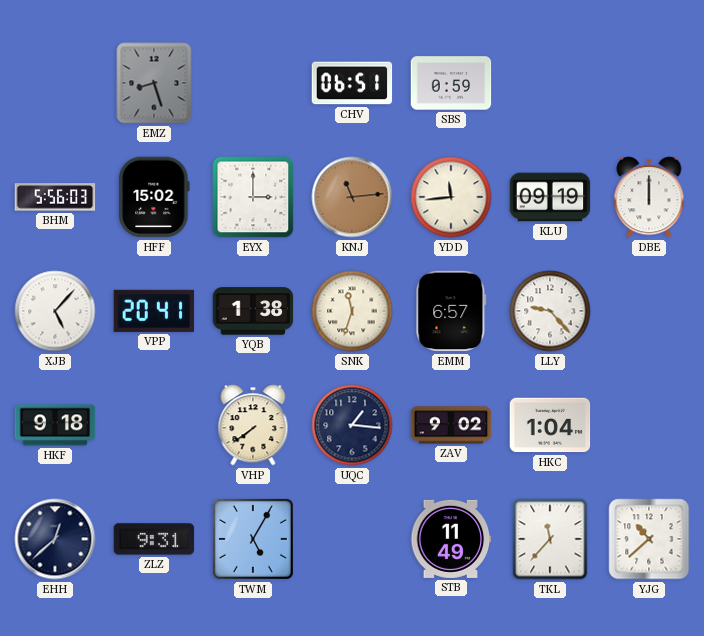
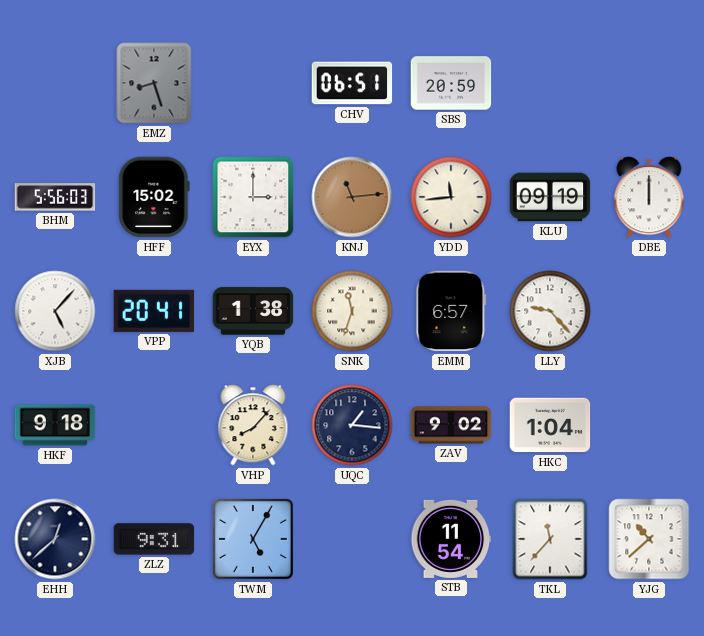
SBS: 0:59 -> 20:59
VHP: 7:39 -> 8:07
STB: 11:49 -> 11:54
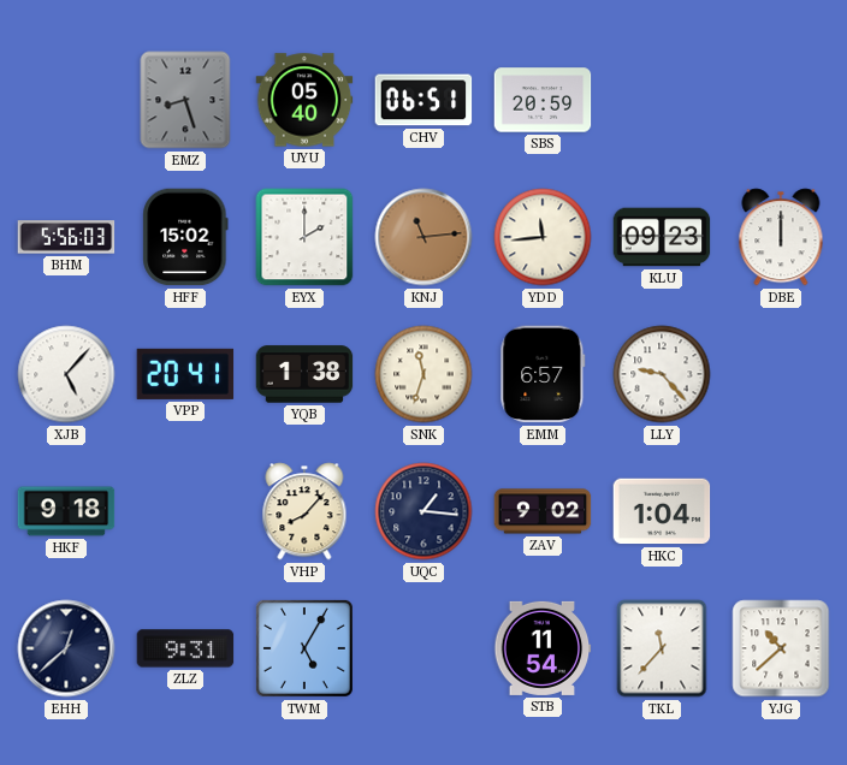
UYU: none -> 05:40
EYX: 3:00 -> 2:00
KLU: 09:19 -> 09:23
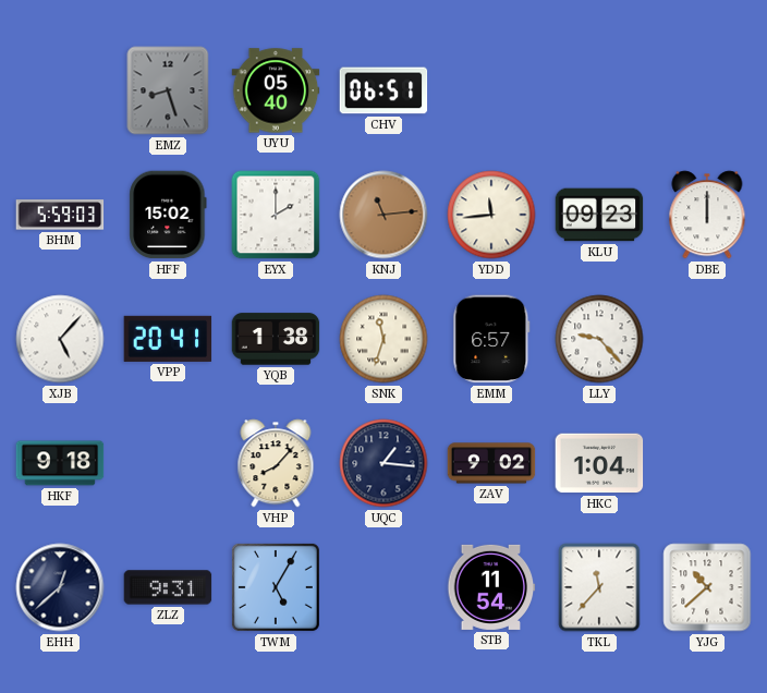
SBS: 20:59 -> none
BHM: 5:56 -> 5:59
